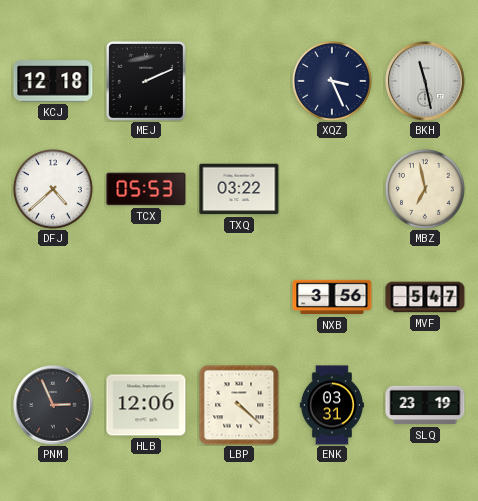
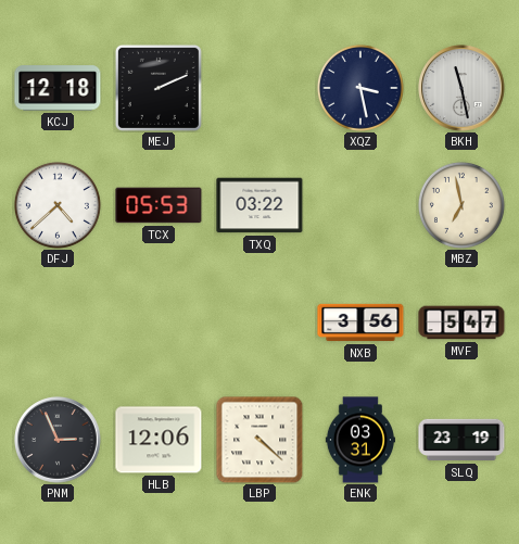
XQZ: 3:26 -> 3:28
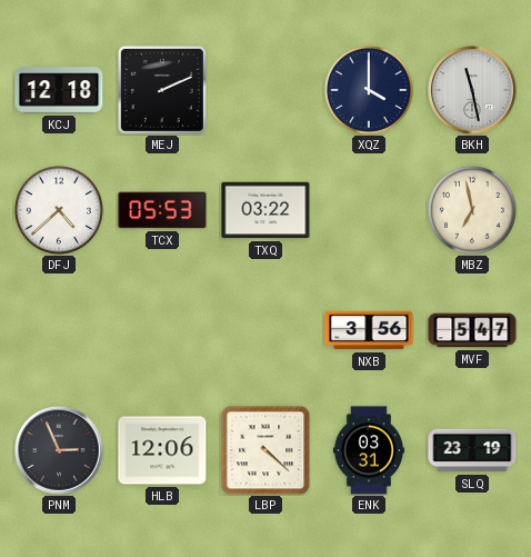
XQZ: 3:28 -> 4:00
